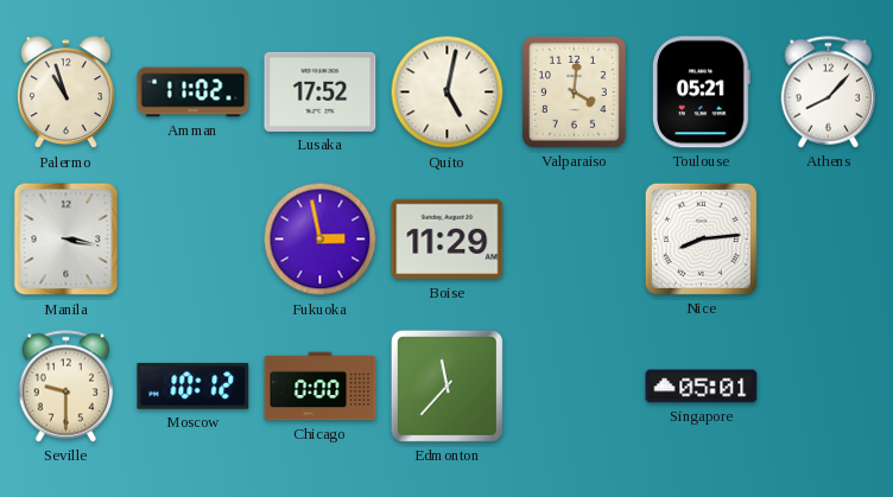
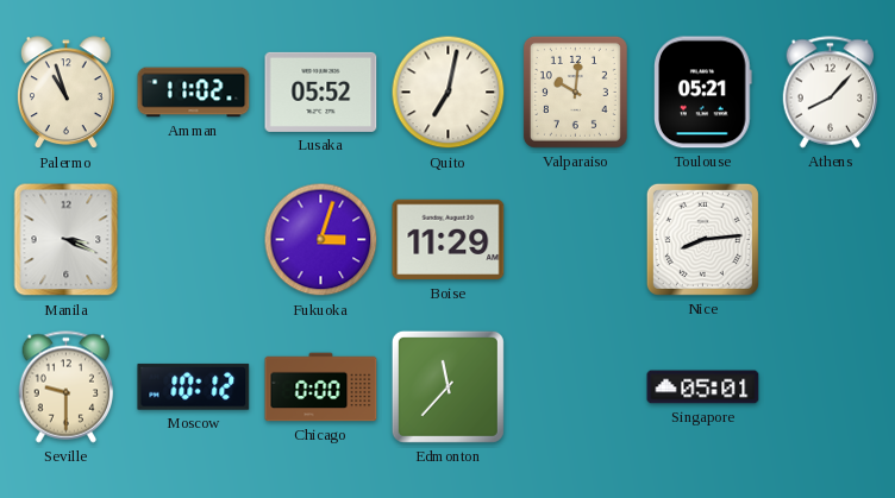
Lusaka: 17:52 -> 05:52
Quito: 5:02 -> 7:02
Valparaiso: 4:01 -> 10:01
Manila: 3:17 -> 3:19
Fukuoka: 2:58 -> 3:03
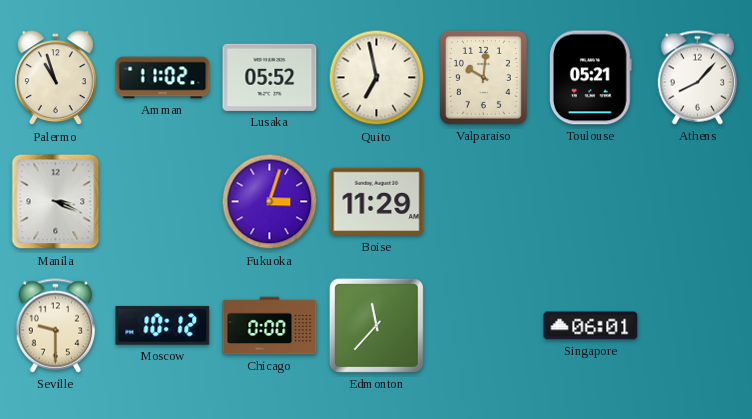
Quito: 7:02 -> 6:58
Nice: 8:14 -> none
Singapore: 05:01 -> 06:01
